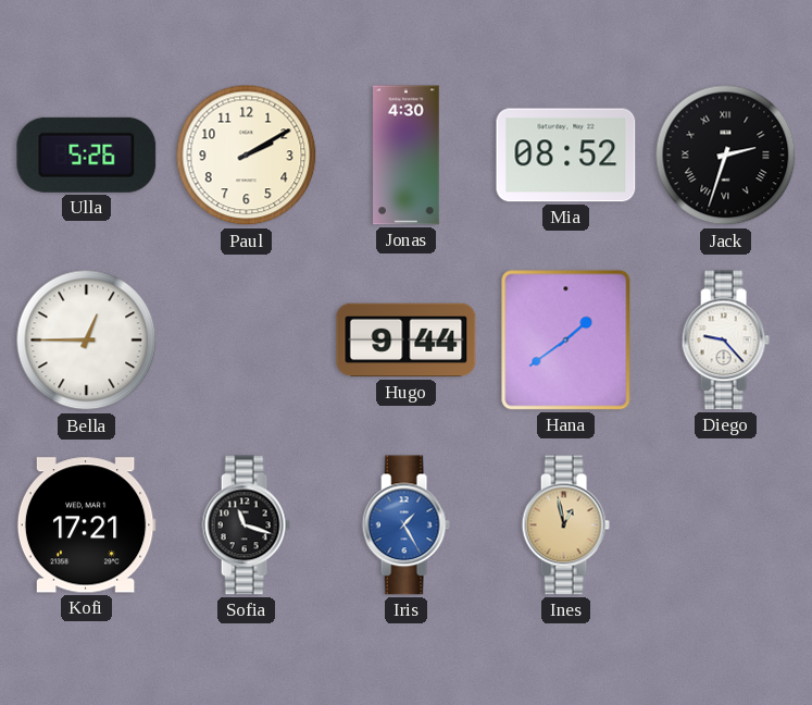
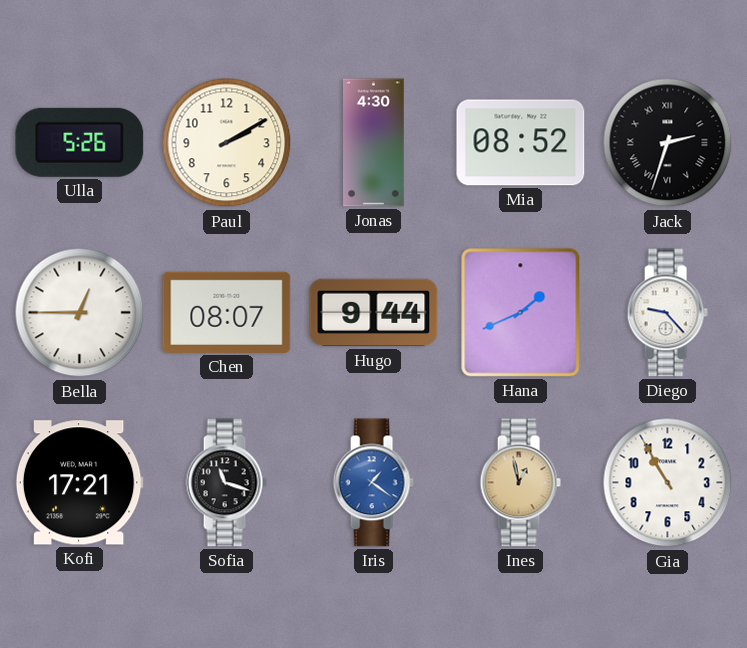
Chen: none -> 08:07
Hana: 1:39 -> 1:41
Iris: 1:25 -> 1:21
Gia: none -> 10:55
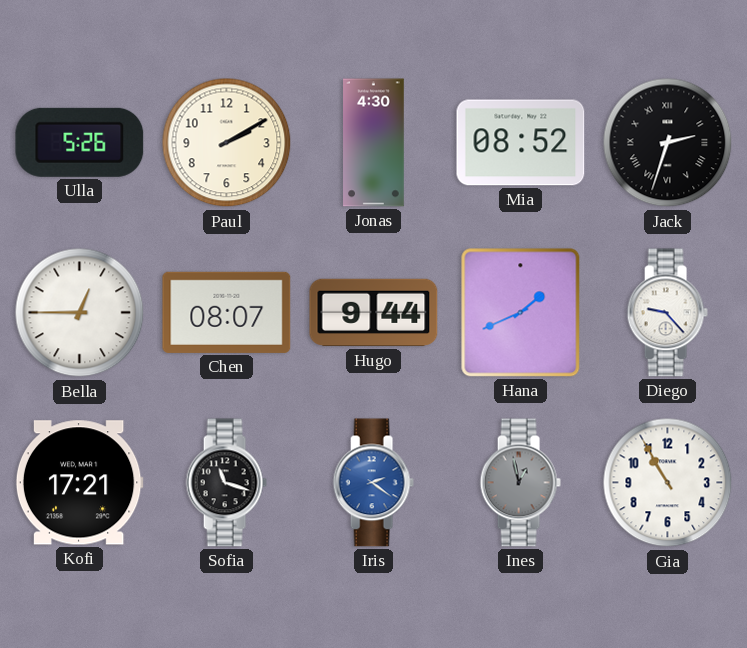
Iris: 1:21 -> 2:21
Ines dial: champagne -> grey
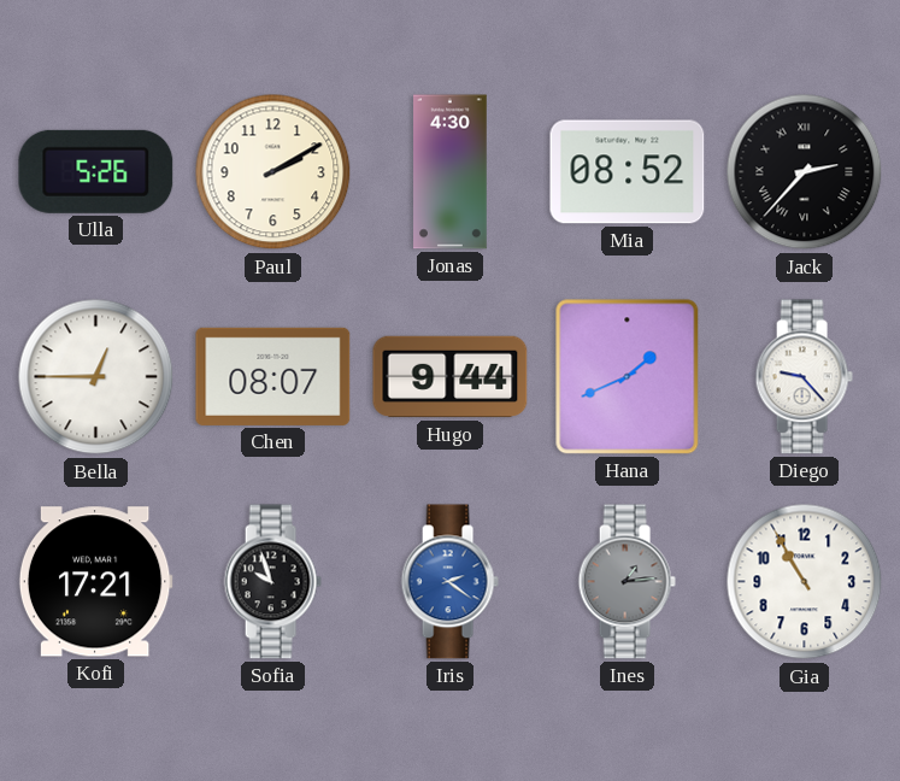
Jack: 2:33 -> 2:37
Sofia: 11:18 -> 9:57
Ines: 12:58 -> 1:14
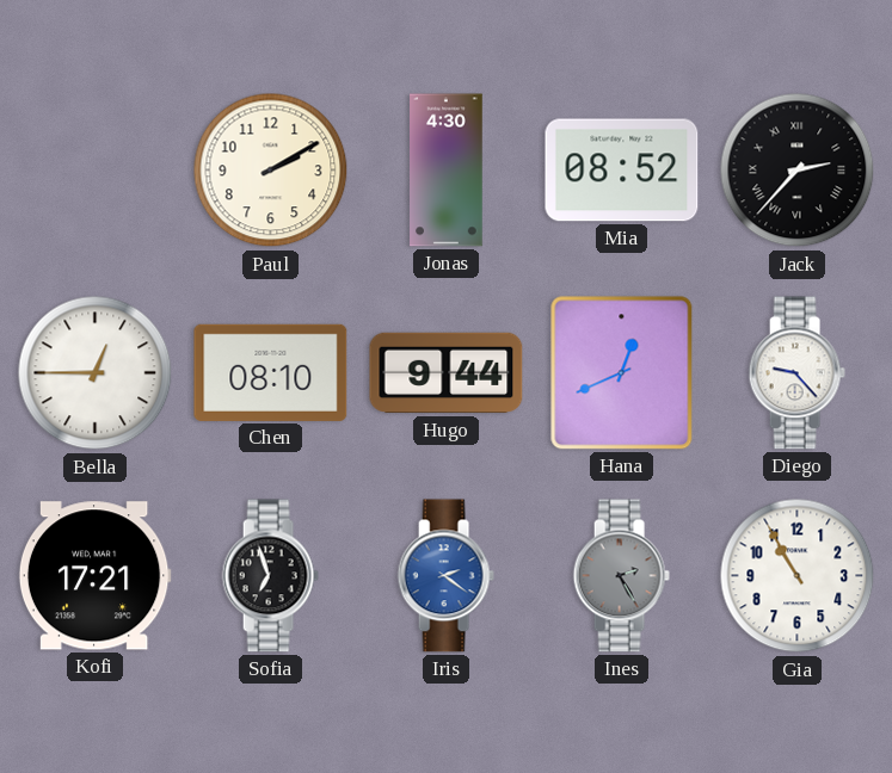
Ulla: 5:26 -> none
Chen: 08:07 -> 08:10
Hana: 1:41 -> 12:41
Sofia: 9:57 -> 6:57
Ines: 1:14 -> 2:25
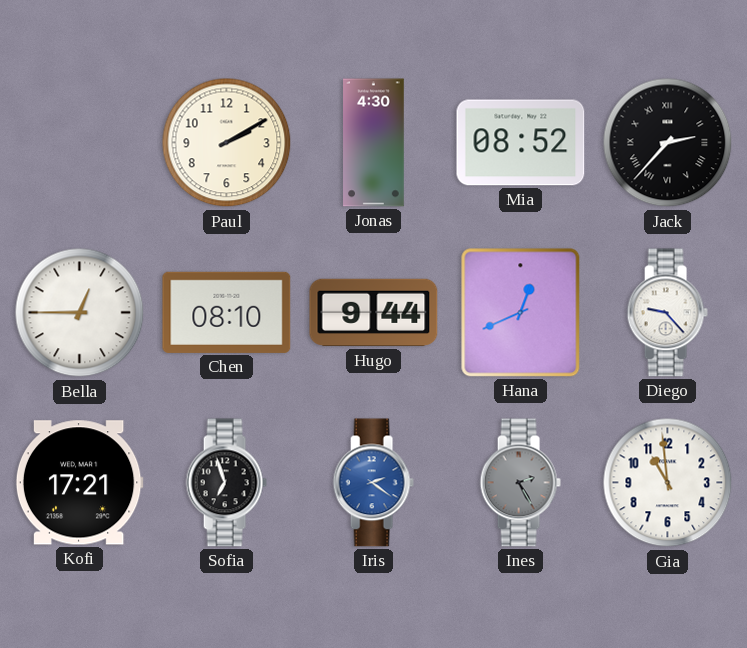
Gia: 10:55 -> 10:59
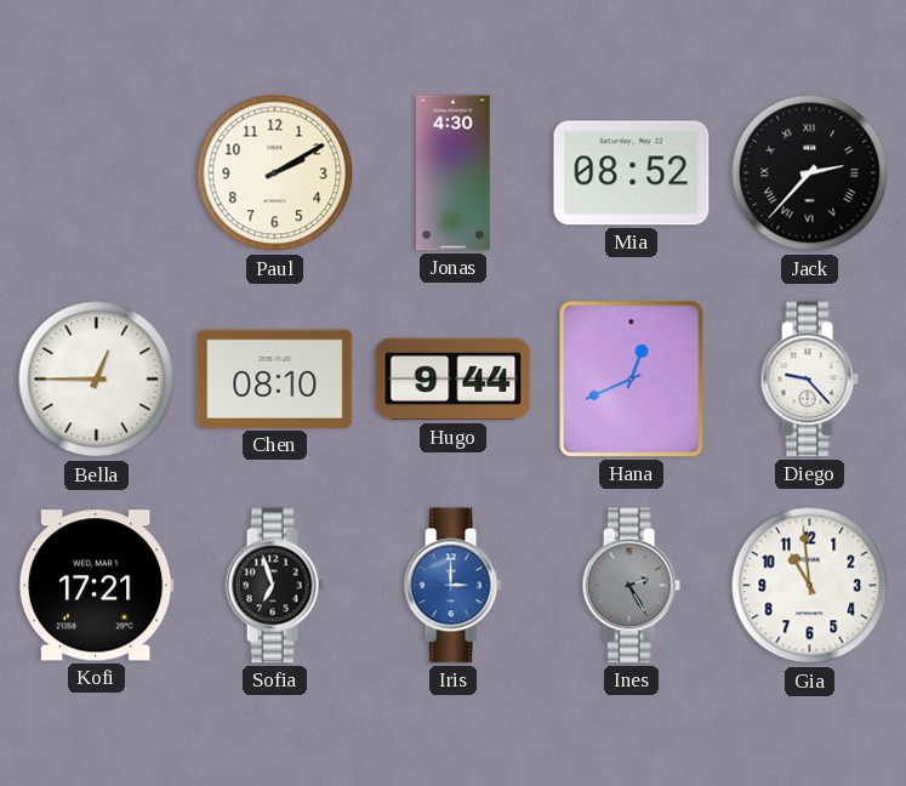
Iris: 2:21 -> 3:00
